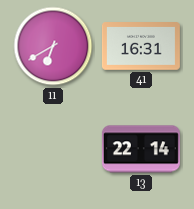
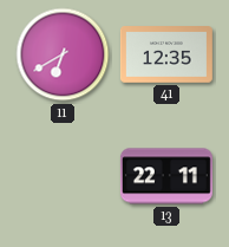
41: 16:31 -> 12:35
13: 22:14 -> 22:11
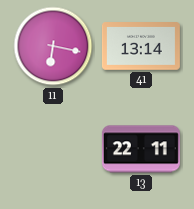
11: 6:40 -> 6:17
41: 12:35 -> 13:14
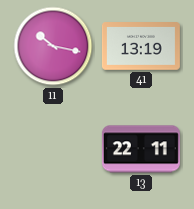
11: 6:17 -> 10:17
41: 13:14 -> 13:19
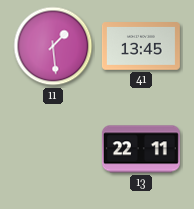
11: 10:17 -> 1:29
41: 13:19 -> 13:45
